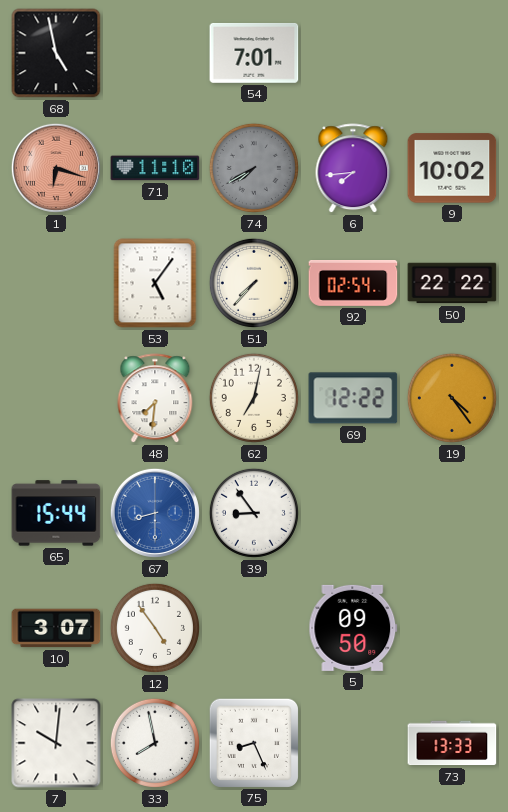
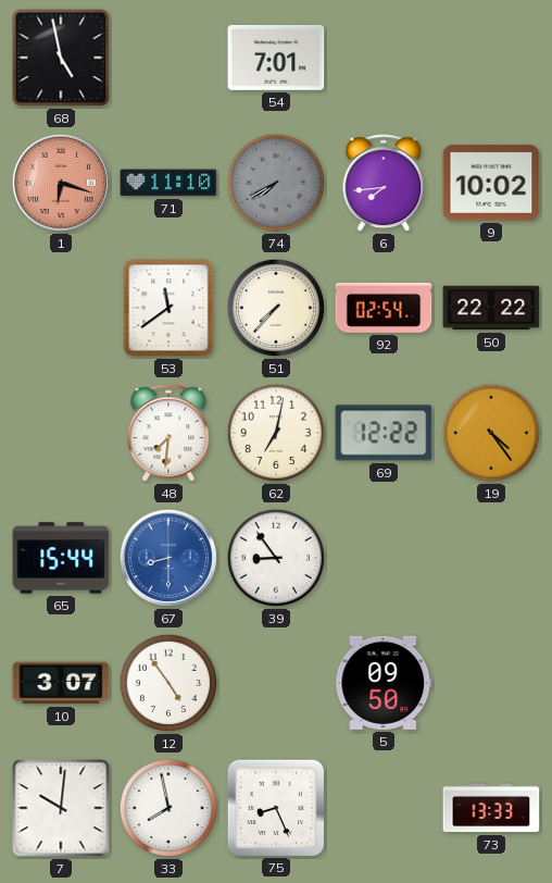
53: 5:06 -> 11:39
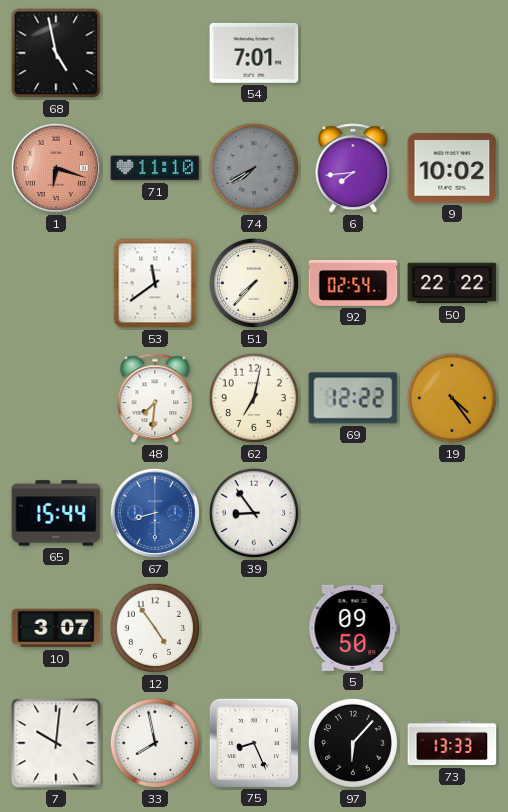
97: none -> 6:07
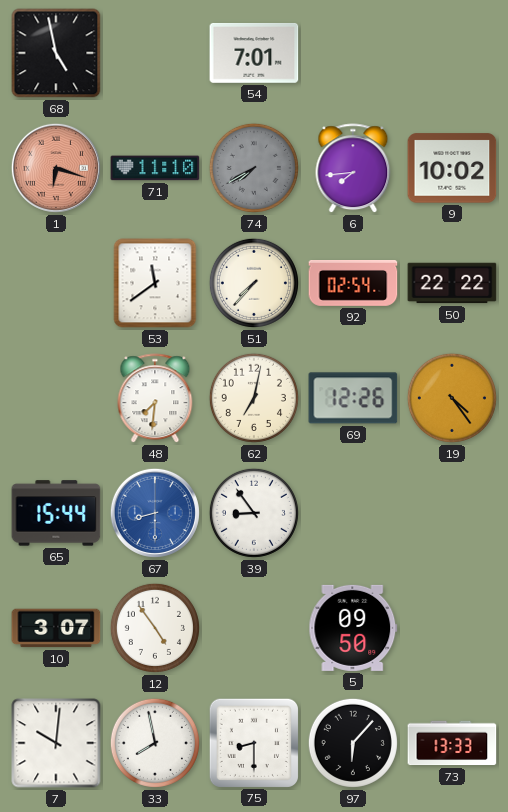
69: 12:22 -> 12:26
75: 8:26 -> 8:30
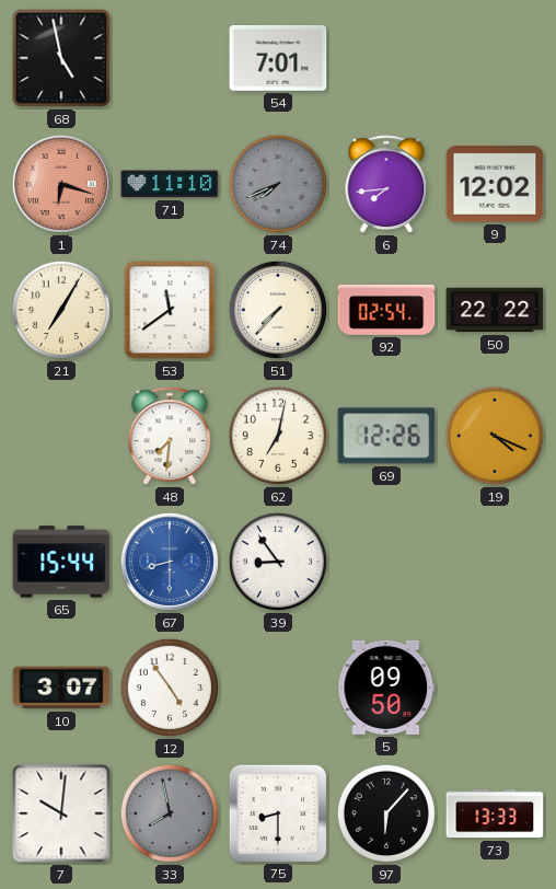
74: 7:40 -> 7:41
9: 10:02 -> 12:02
21: none -> 7:05
19: 4:24 -> 4:19
33 dial: white -> grey
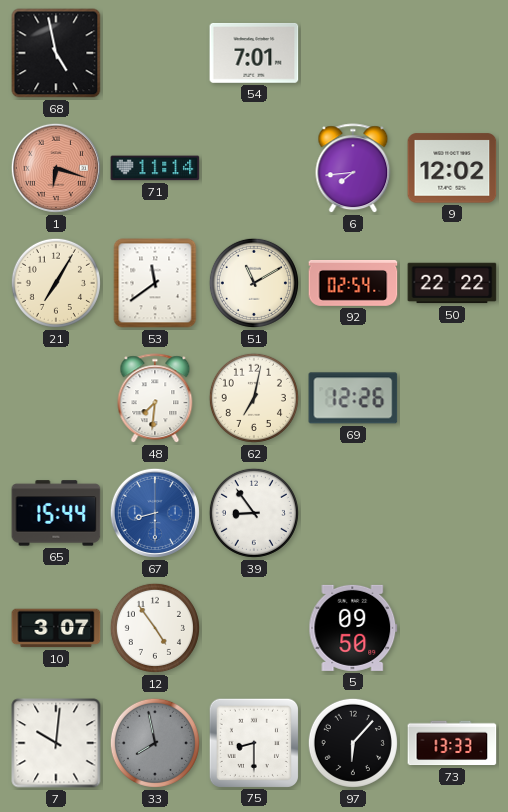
71: 11:10 -> 11:14
74: 7:41 -> none
51: 7:37 -> 11:10
19: 4:19 -> none
